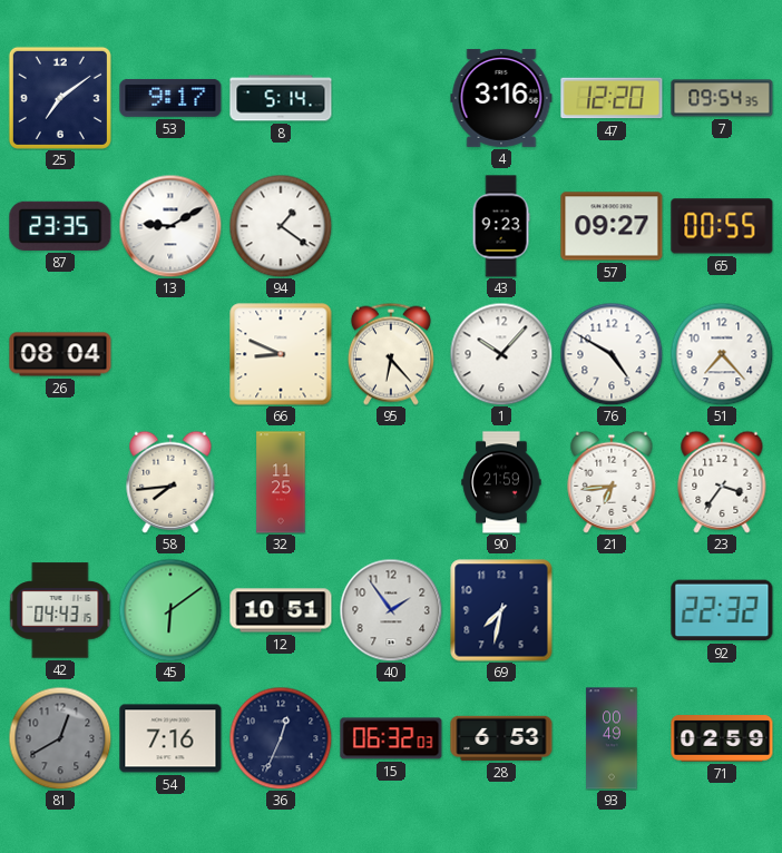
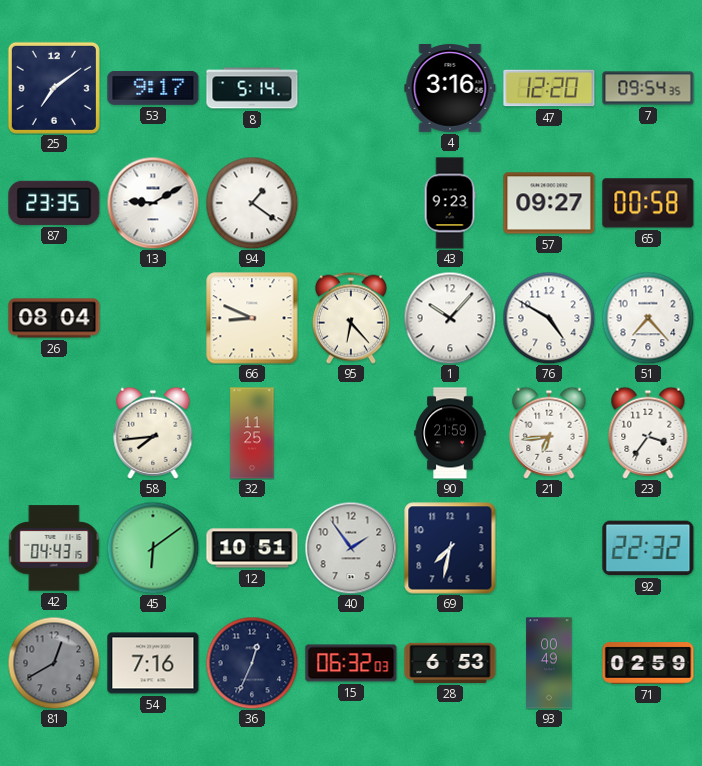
65: 00:55 -> 00:58
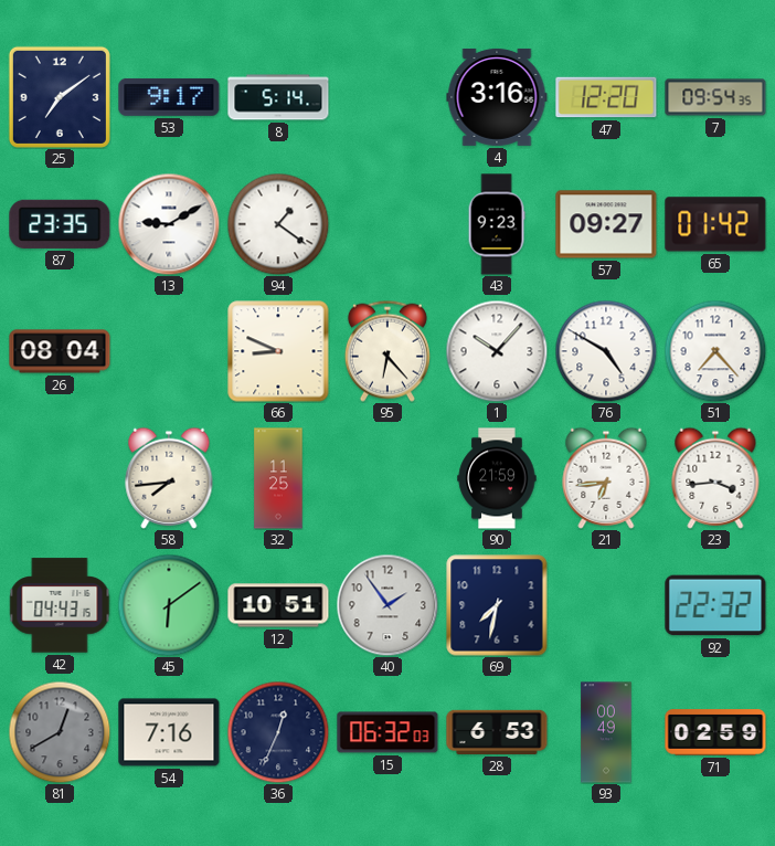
65: 00:58 -> 01:42
23: 3:36 -> 3:44
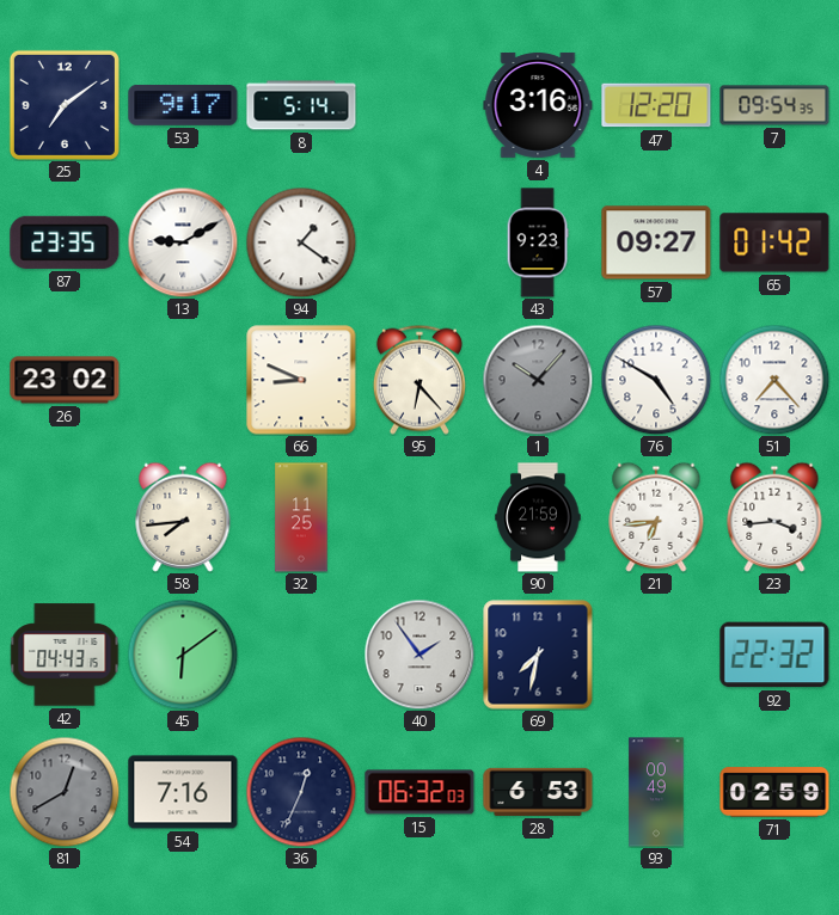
26: 08:04 -> 23:02
1 dial: white -> grey
12: 10:51 -> none
